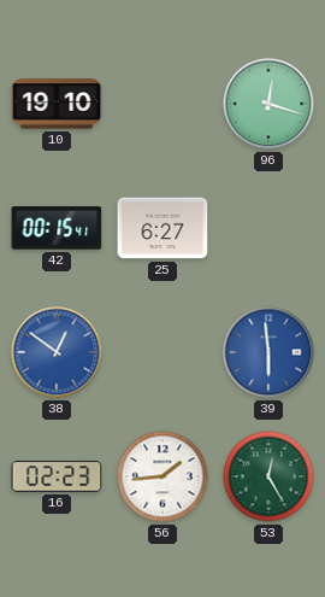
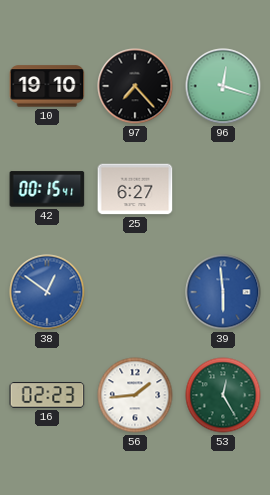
97: none -> 7:23
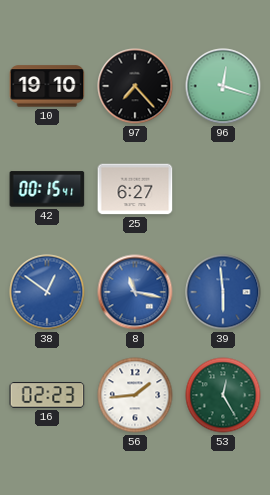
8: none -> 11:17
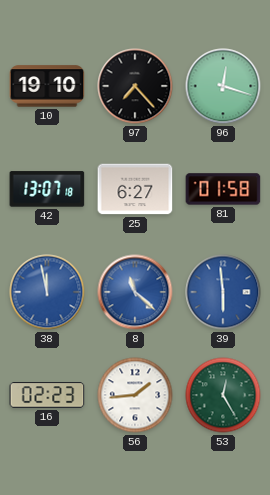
42: 00:15 -> 13:07
81: none -> 01:58
38: 12:51 -> 11:58
8: 11:17 -> 11:22
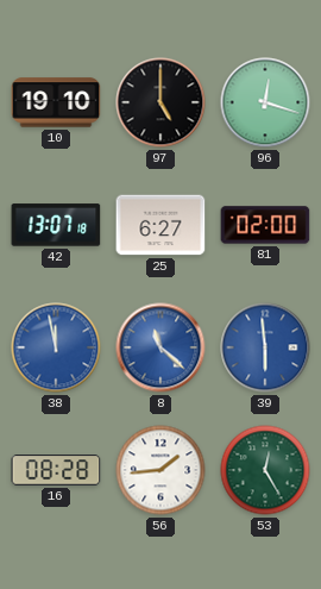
97: 7:23 -> 5:00
81: 01:58 -> 02:00
16: 02:23 -> 08:28
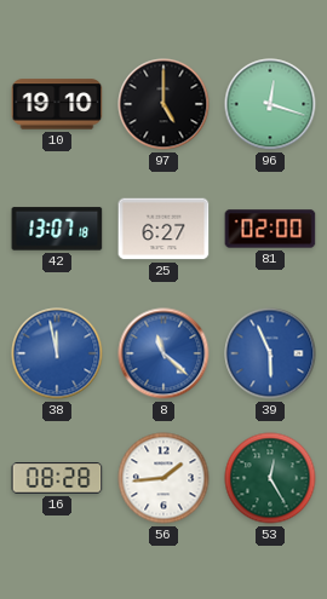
39: 5:59 -> 5:56
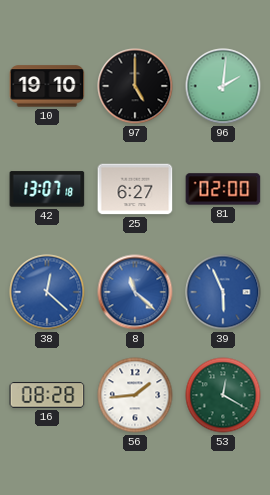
96: 12:18 -> 2:01
38: 11:58 -> 12:22
53: 12:25 -> 12:20
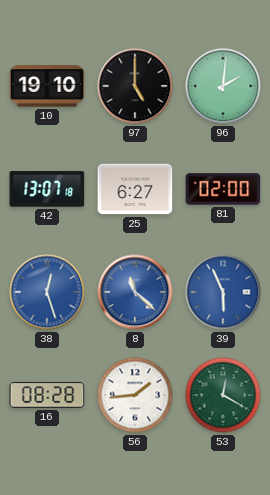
38: 12:22 -> 12:27
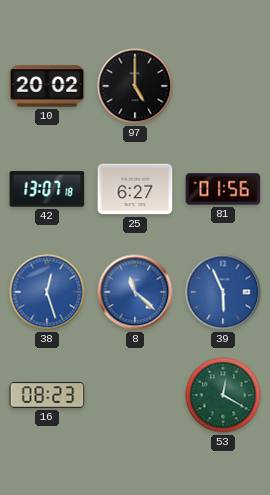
10: 19:10 -> 20:02
96: 2:01 -> none
81: 02:00 -> 01:56
16: 08:28 -> 08:23
56: 1:44 -> none
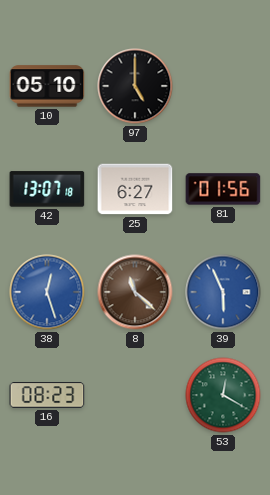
10: 20:02 -> 05:10
8 dial: blue -> brown
